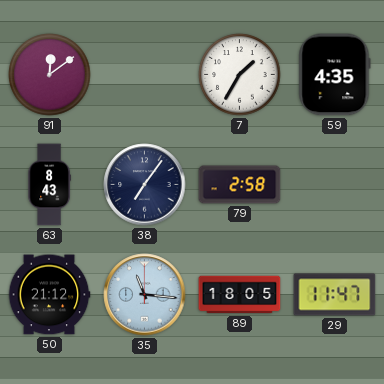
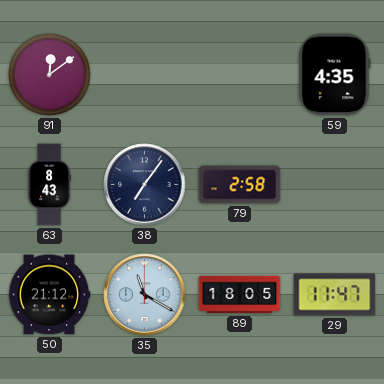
7: 1:35 -> none
35: 11:16 -> 11:20
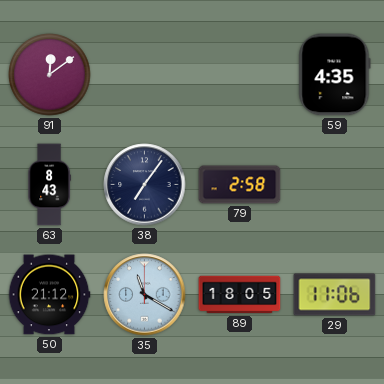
29: 11:47 -> 11:06
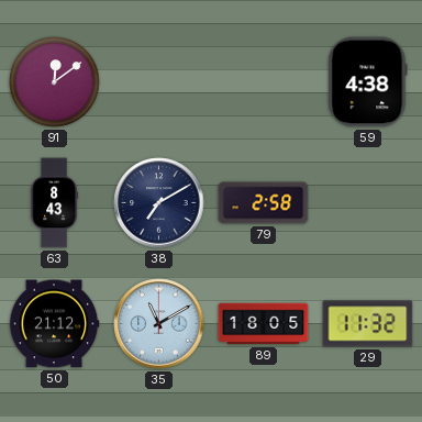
59: 4:35 -> 4:38
38: 7:06 -> 7:10
35: 11:20 -> 11:10
29: 11:06 -> 11:32
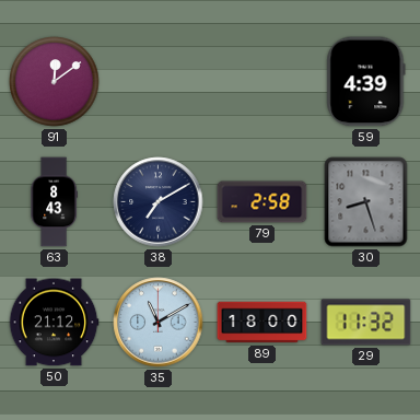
59: 4:38 -> 4:39
30: none -> 8:27
89: 18:05 -> 18:00
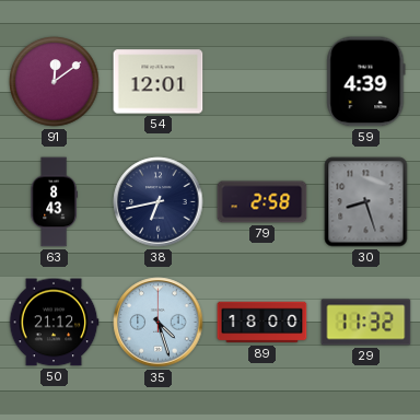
54: none -> 12:01
38: 7:10 -> 6:43
35: 11:10 -> 4:27
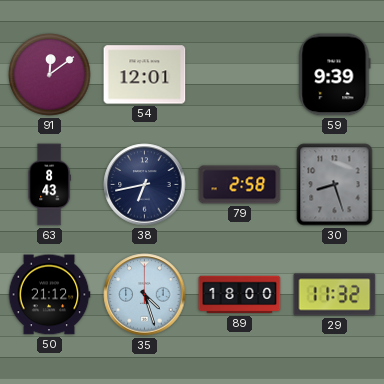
59: 4:39 -> 9:39
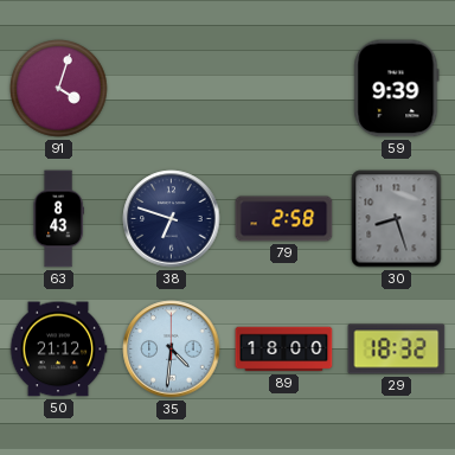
91: 12:09 -> 4:03
54: 12:01 -> none
38: 6:43 -> 6:48
35: 4:27 -> 4:31
29: 11:32 -> 18:32
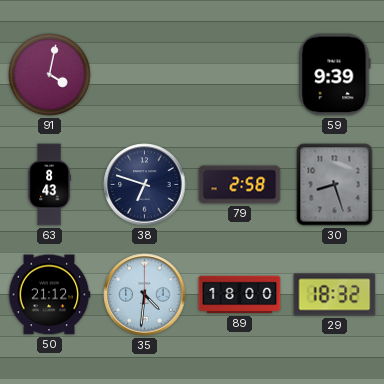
91: 4:03 -> 4:02
